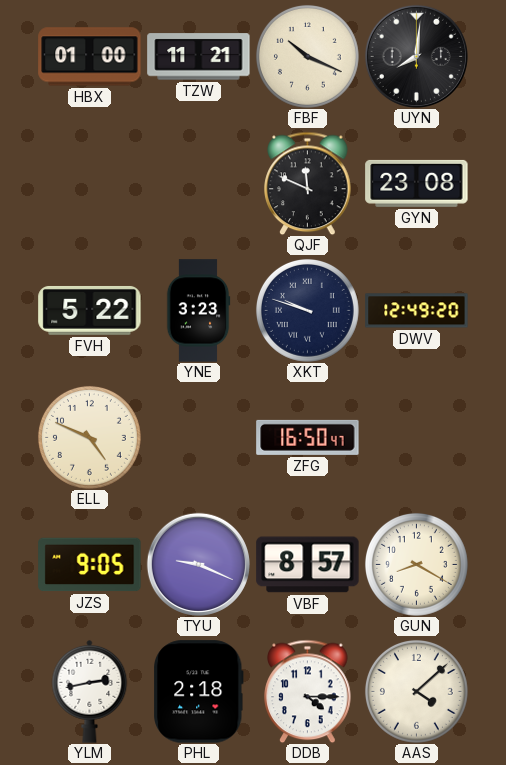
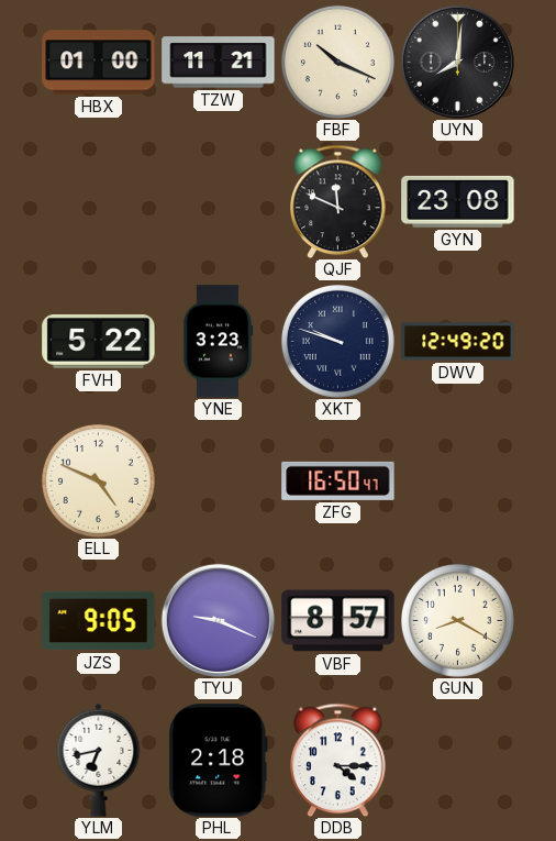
YLM: 2:43 -> 6:43
AAS: 4:08 -> none
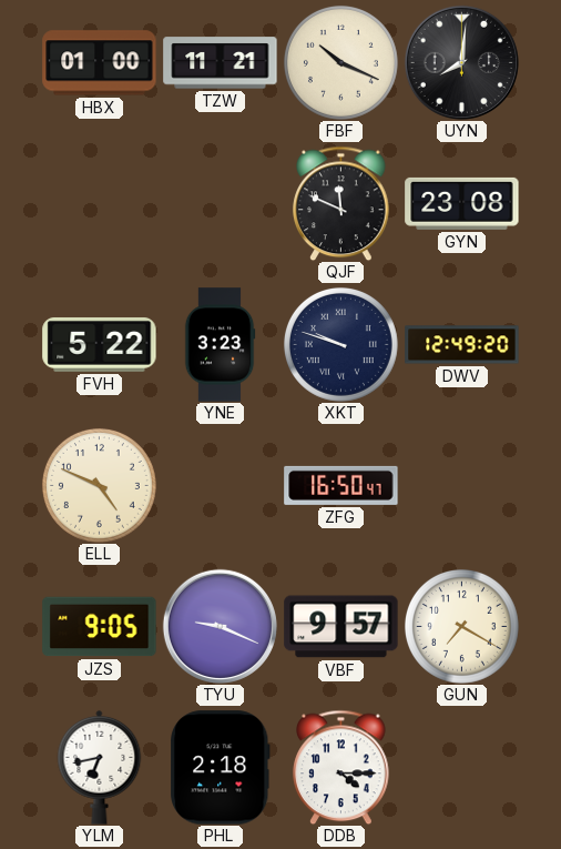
VBF: 8:57 -> 9:57
GUN: 8:20 -> 7:20
